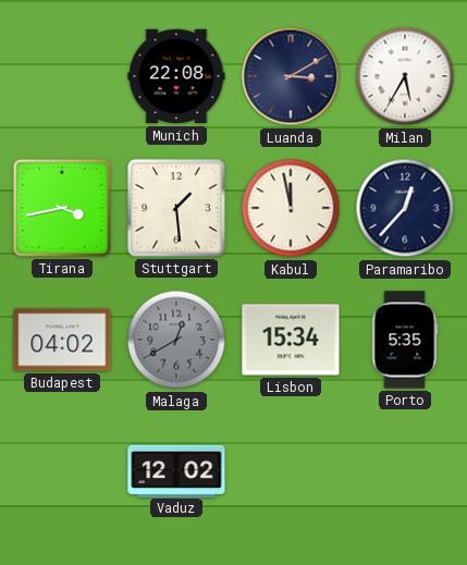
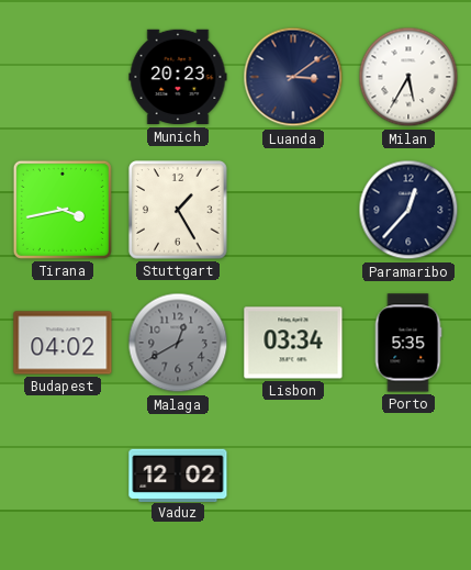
Munich: 22:08 -> 20:23
Luanda: 3:10 -> 3:09
Stuttgart: 1:29 -> 1:25
Kabul: 11:58 -> none
Lisbon: 15:34 -> 03:34
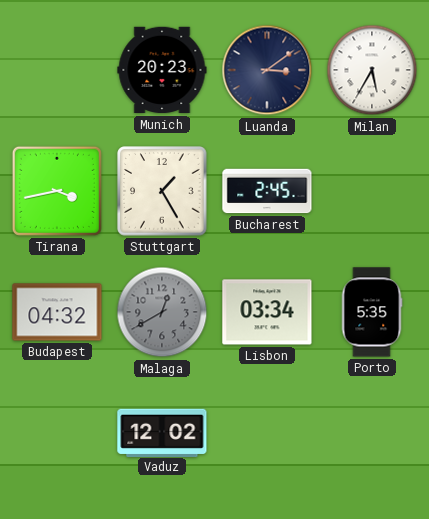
Bucharest: none -> 2:45
Paramaribo: 12:37 -> none
Budapest: 04:02 -> 04:32
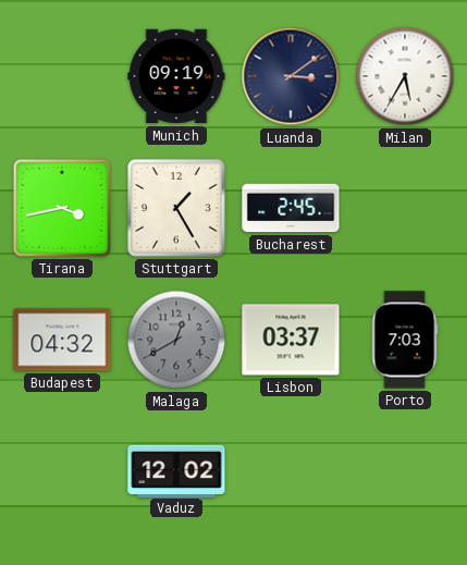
Munich: 20:23 -> 09:19
Lisbon: 03:34 -> 03:37
Porto: 5:35 -> 7:03
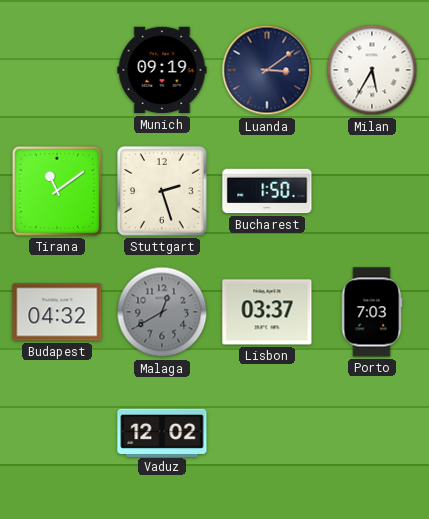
Tirana: 3:43 -> 11:09
Stuttgart: 1:25 -> 2:27
Bucharest: 2:45 -> 1:50
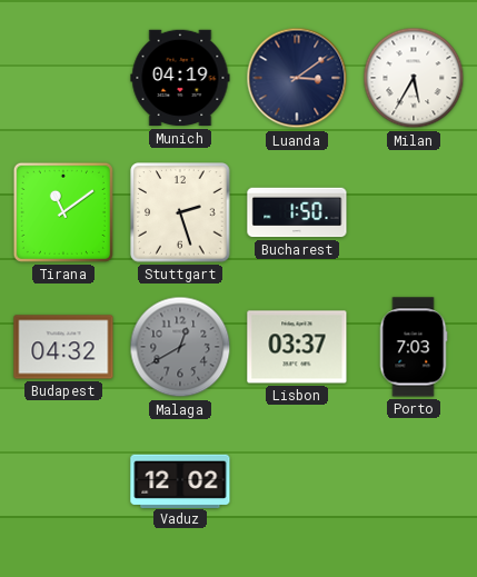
Munich: 09:19 -> 04:19
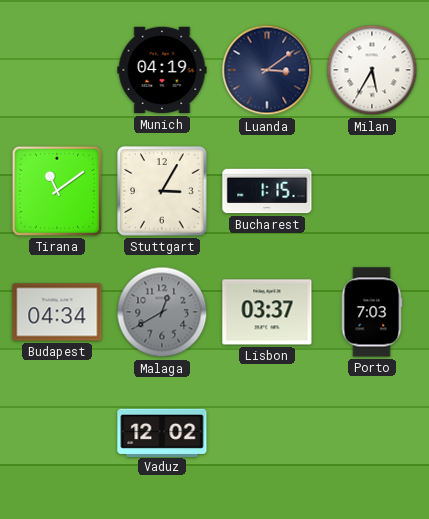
Stuttgart: 2:27 -> 3:05
Bucharest: 1:50 -> 1:15
Budapest: 04:32 -> 04:34
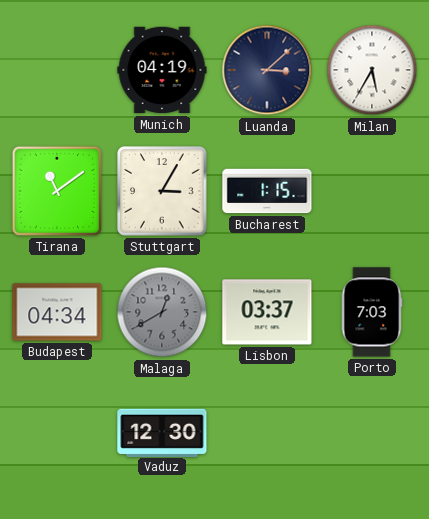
Luanda: 3:09 -> 3:08
Vaduz: 12:02 -> 12:30
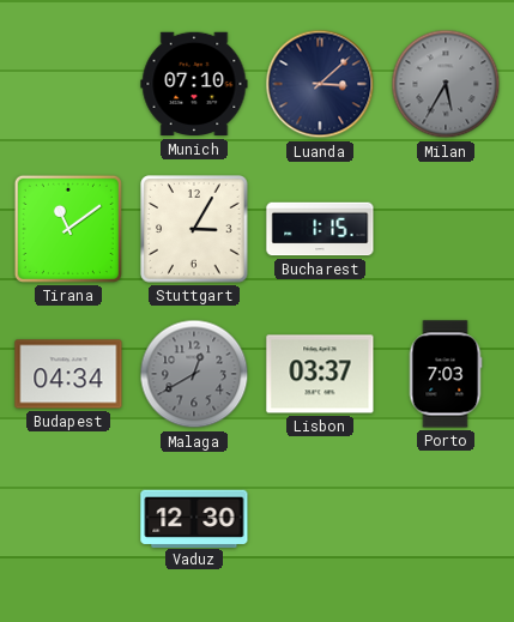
Munich: 04:19 -> 07:10
Milan dial: white -> grey
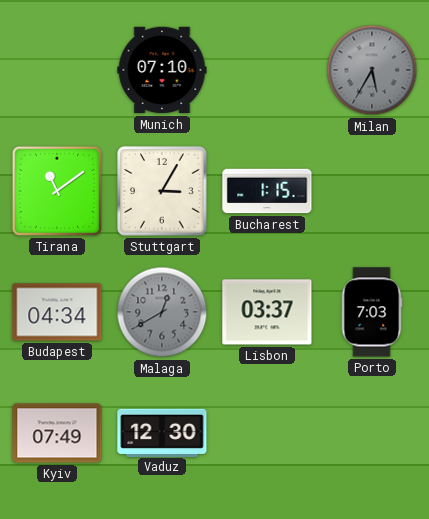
Luanda: 3:08 -> none
Kyiv: none -> 07:49
